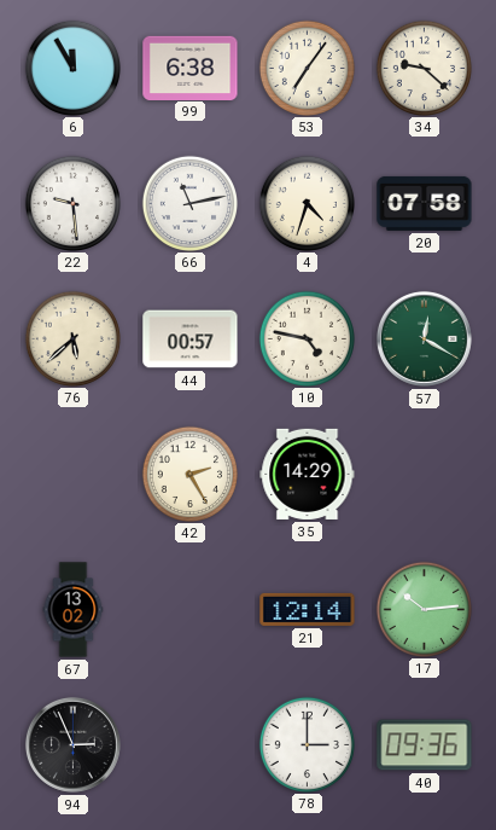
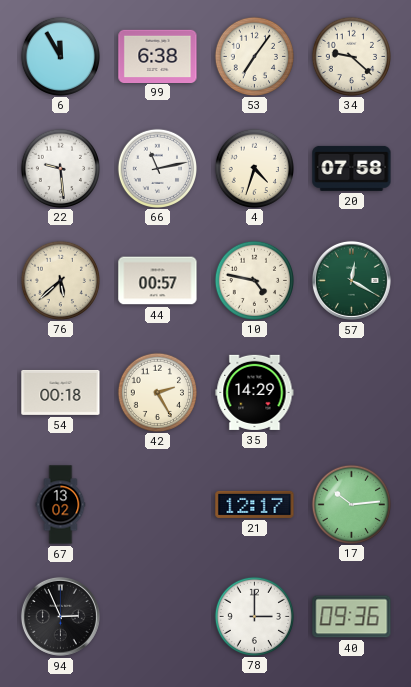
54: none -> 00:18
21: 12:14 -> 12:17
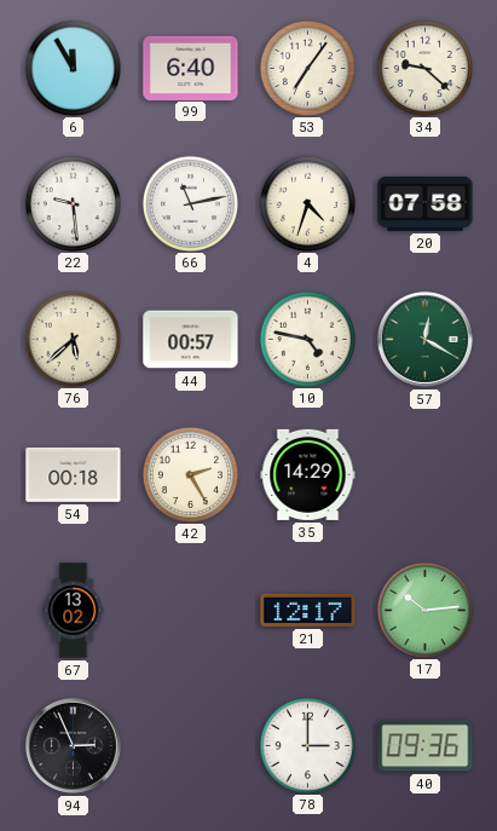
99: 6:38 -> 6:40
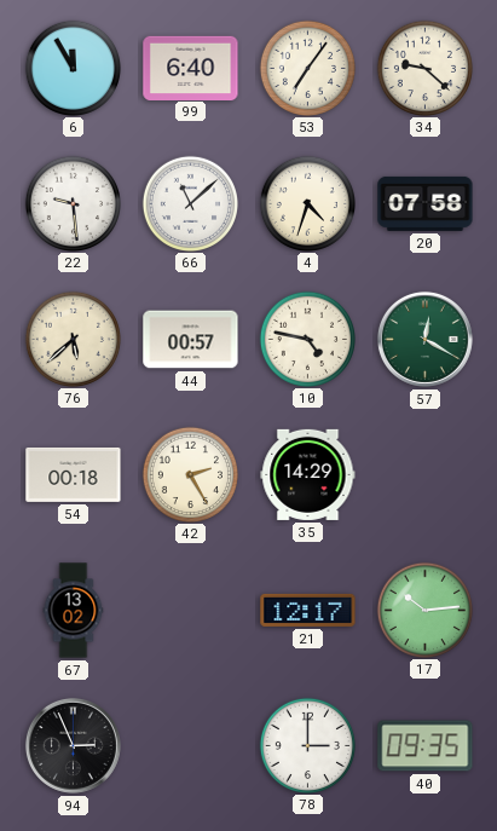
66: 11:13 -> 11:08
40: 09:36 -> 09:35
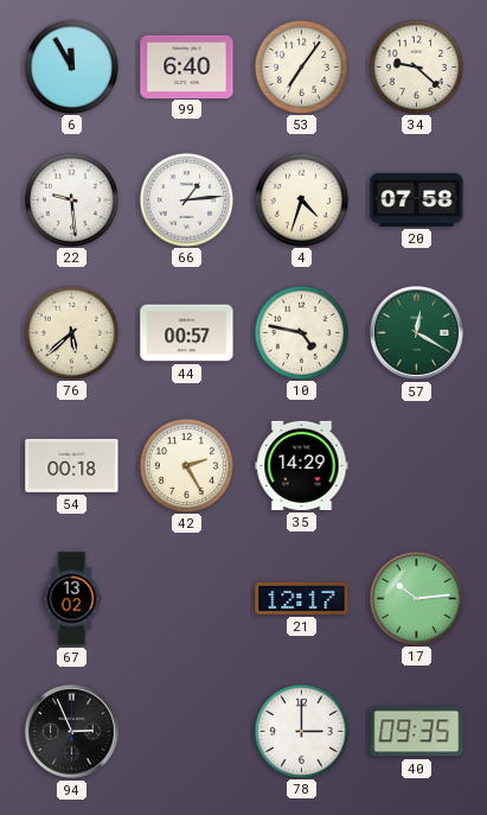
66: 11:08 -> 1:14
